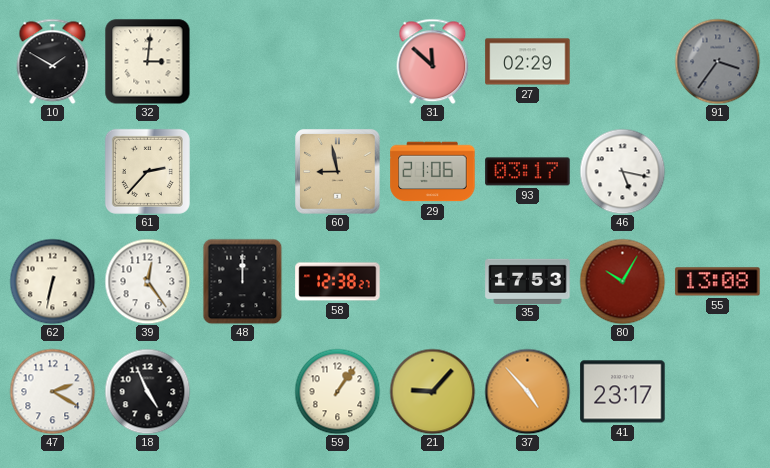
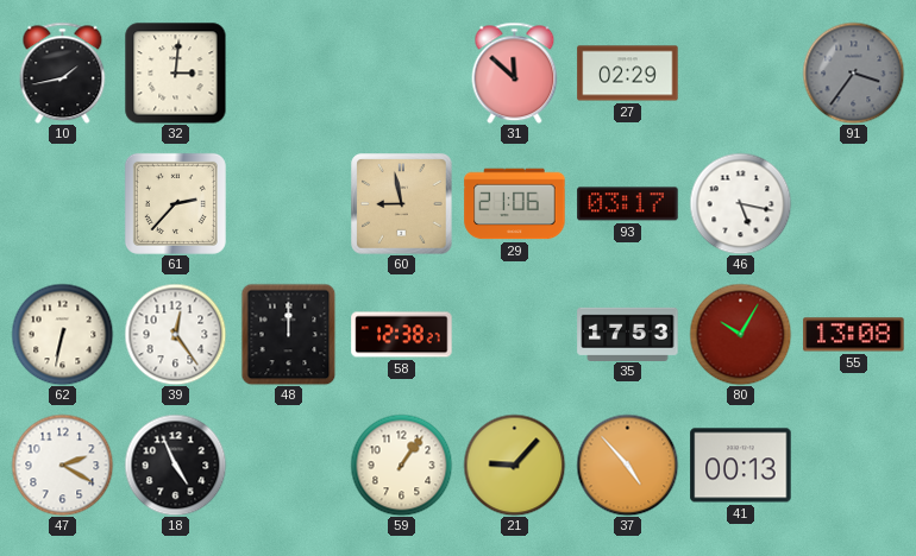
10: 1:50 -> 1:43
41: 23:17 -> 00:13
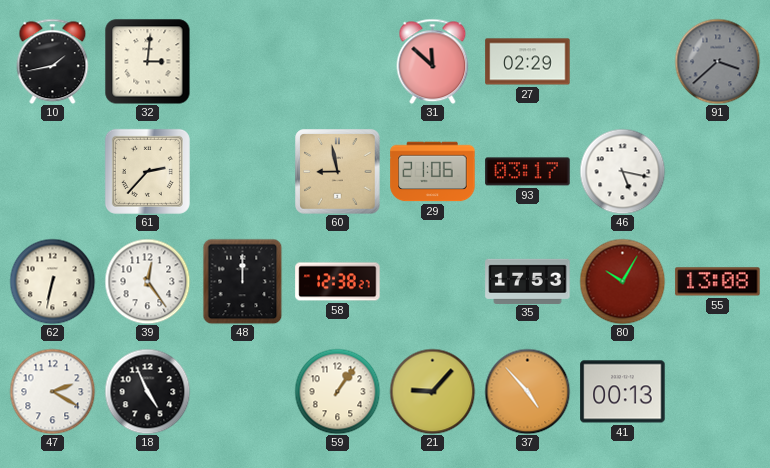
91: 3:36 -> 3:38
